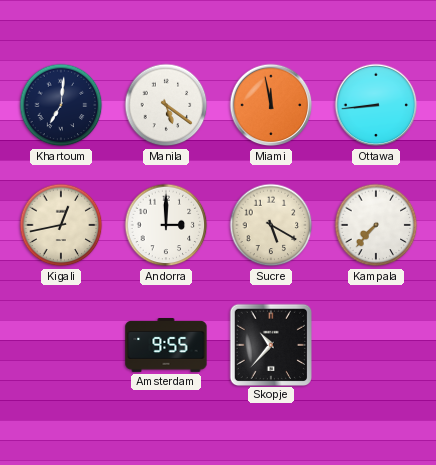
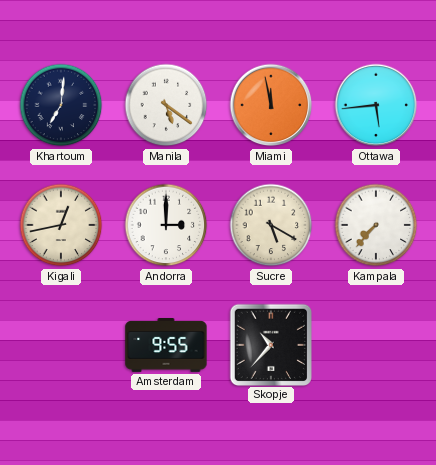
Ottawa: 8:44 -> 5:44
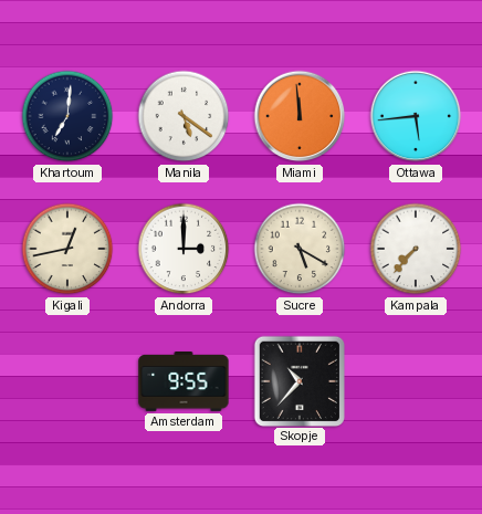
Miami: 11:58 -> 11:59
